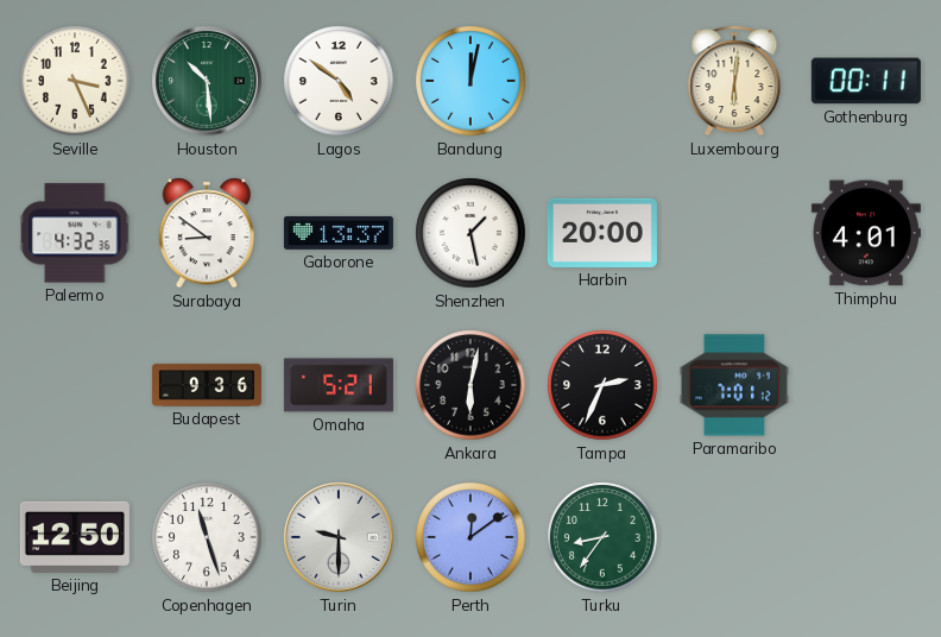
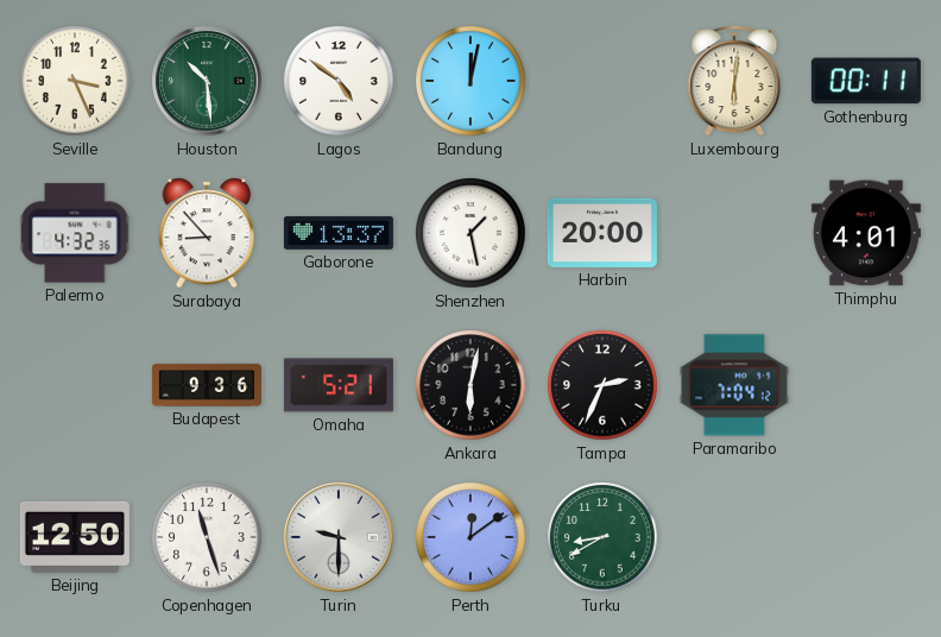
Surabaya: 8:51 -> 8:53
Paramaribo: 7:01 -> 7:04
Turku: 8:36 -> 8:40
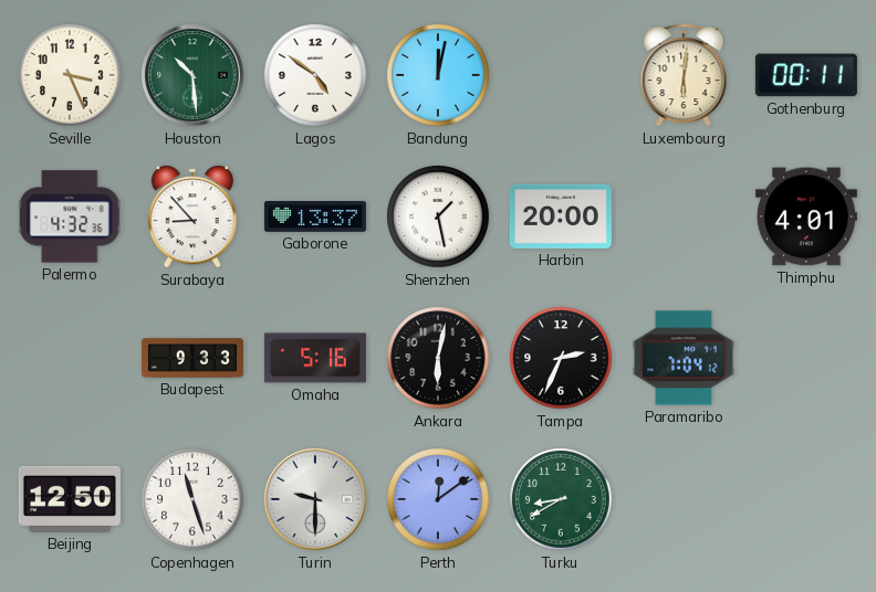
Budapest: 9:36 -> 9:33
Omaha: 5:21 -> 5:16
